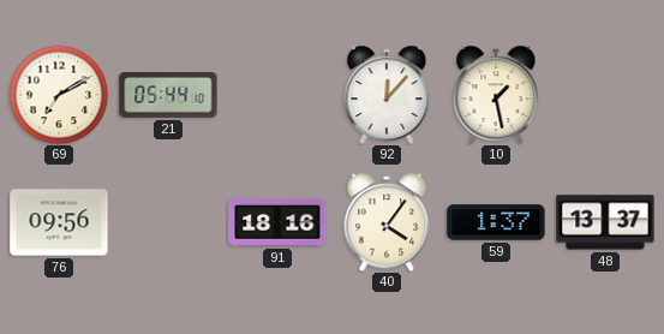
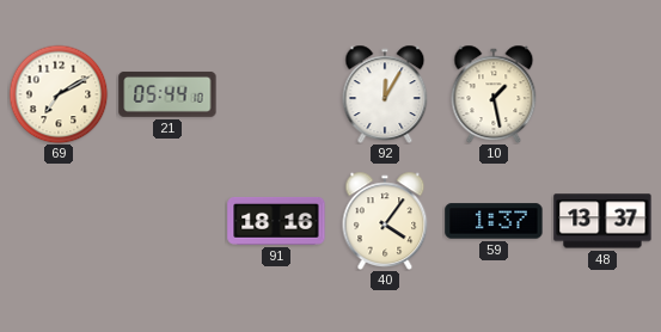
92: 12:07 -> 12:05
76: 09:56 -> none
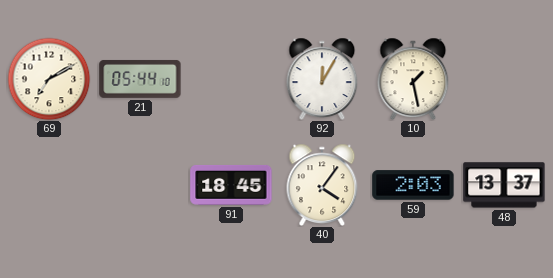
91: 18:16 -> 18:45
59: 1:37 -> 2:03
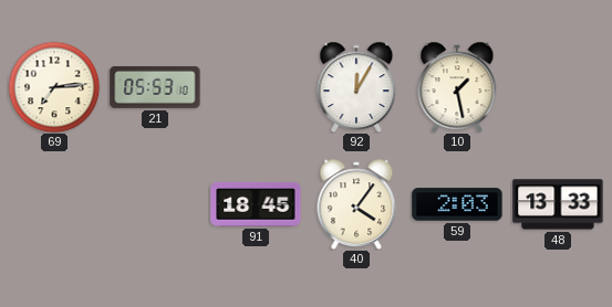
69: 7:10 -> 7:14
21: 05:44 -> 05:53
48: 13:37 -> 13:33
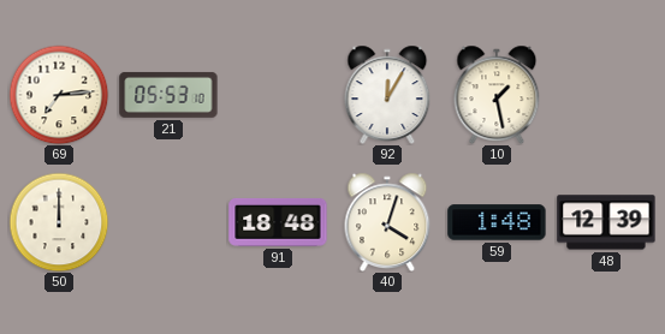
50: none -> 12:00
91: 18:45 -> 18:48
40: 4:06 -> 4:03
59: 2:03 -> 1:48
48: 13:33 -> 12:39
